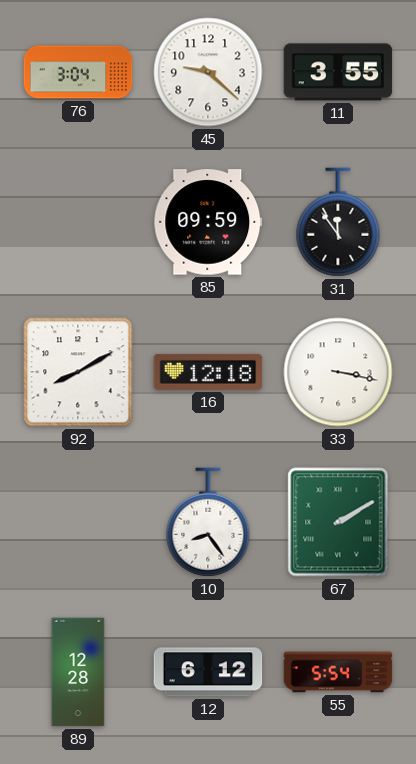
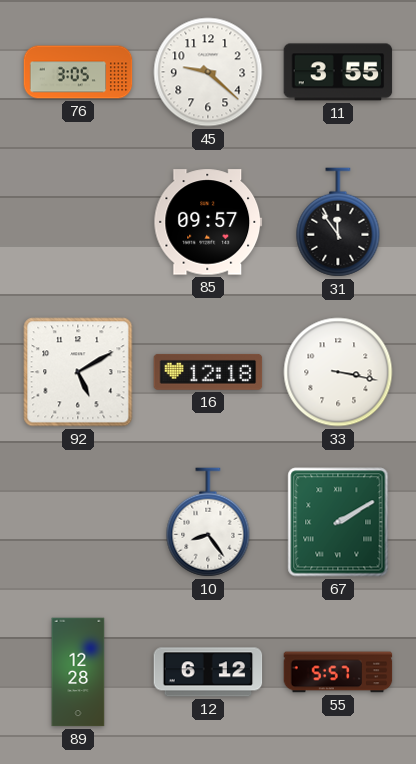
76: 3:04 -> 3:05
85: 09:59 -> 09:57
92: 8:10 -> 5:10
55: 5:54 -> 5:57
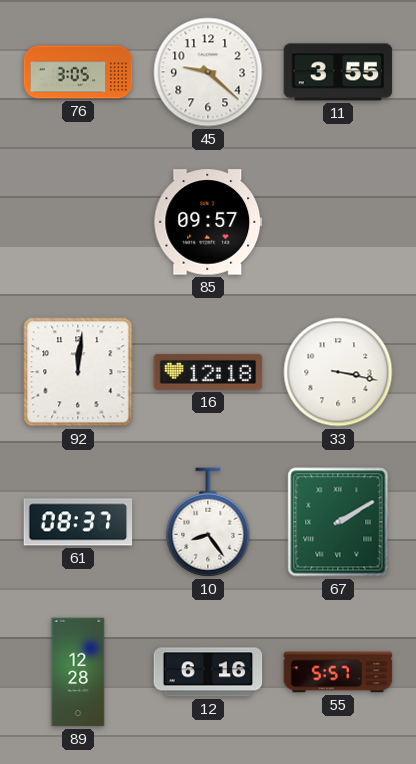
31: 11:54 -> none
92: 5:10 -> 12:01
61: none -> 08:37
12: 6:12 -> 6:16
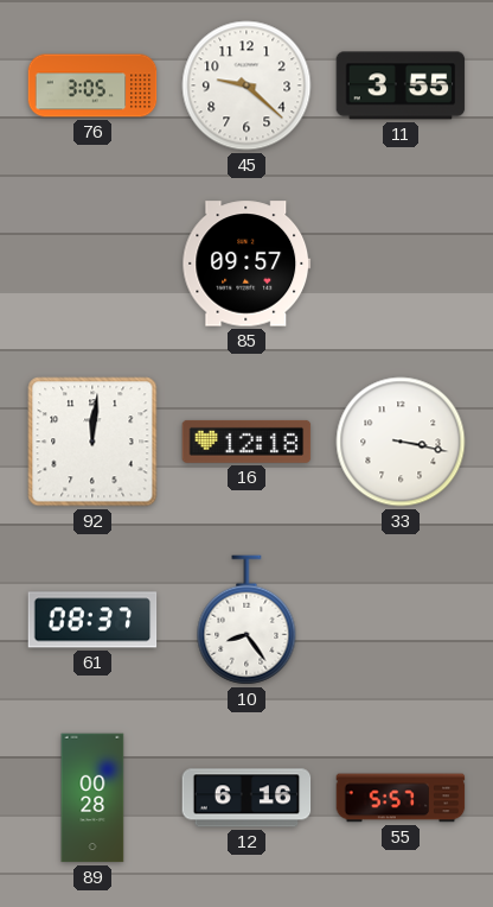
67: 2:10 -> none
89: 12:28 -> 00:28
